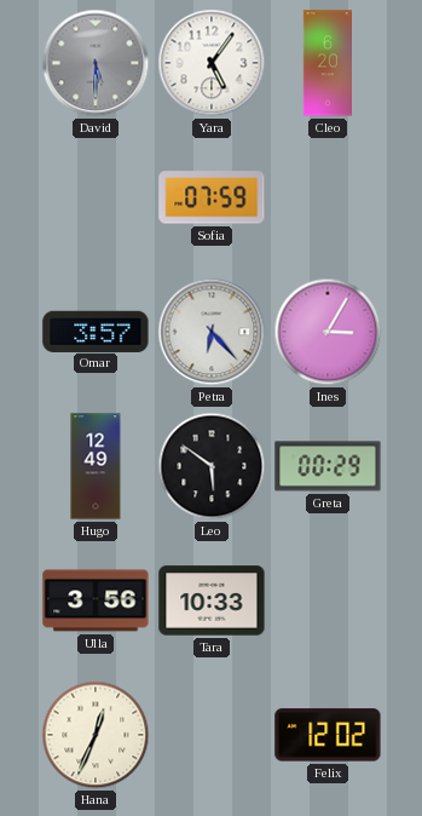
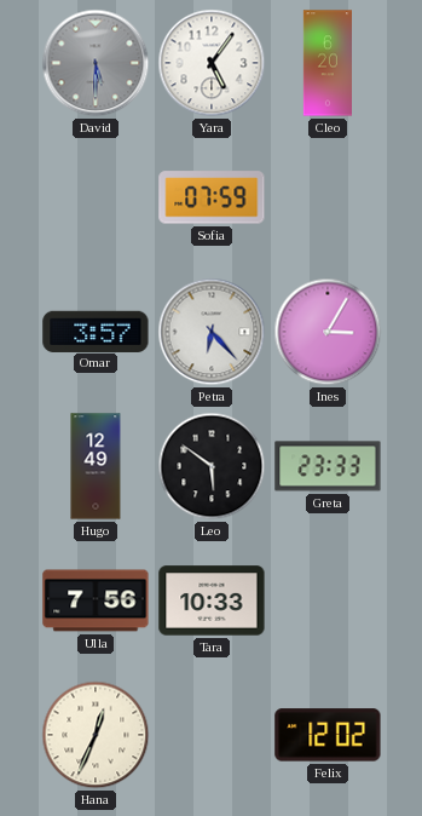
Greta: 00:29 -> 23:33
Ulla: 3:56 -> 7:56
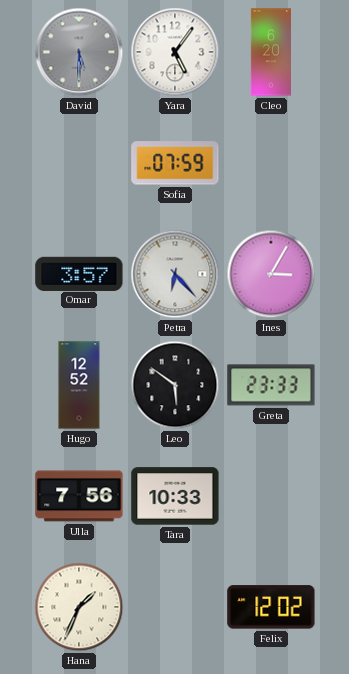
Hugo: 12:49 -> 12:52
Hana: 12:34 -> 1:34
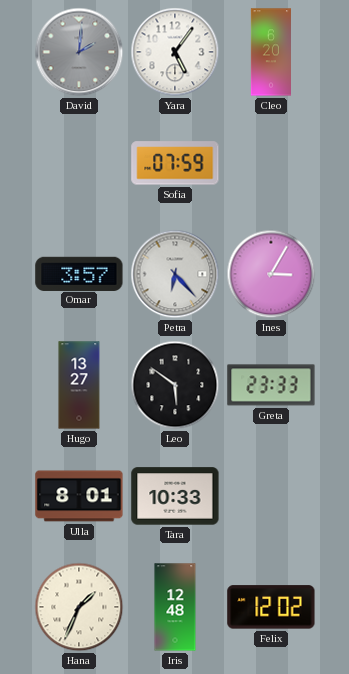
David: 5:30 -> 2:01
Hugo: 12:52 -> 13:27
Ulla: 7:56 -> 8:01
Iris: none -> 12:48
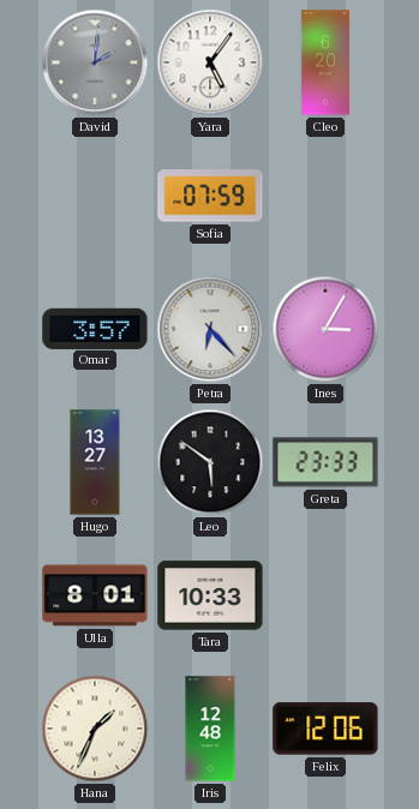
Felix: 12:02 -> 12:06
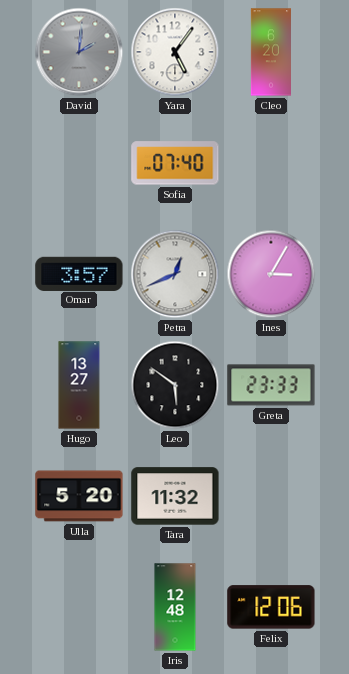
Sofia: 07:59 -> 07:40
Petra: 6:23 -> 12:41
Ulla: 8:01 -> 5:20
Tara: 10:33 -> 11:32
Hana: 1:34 -> none
